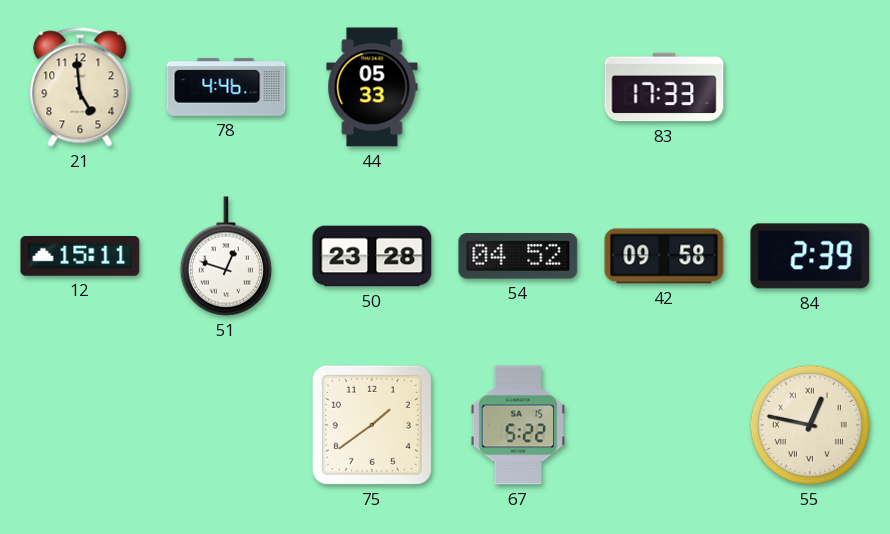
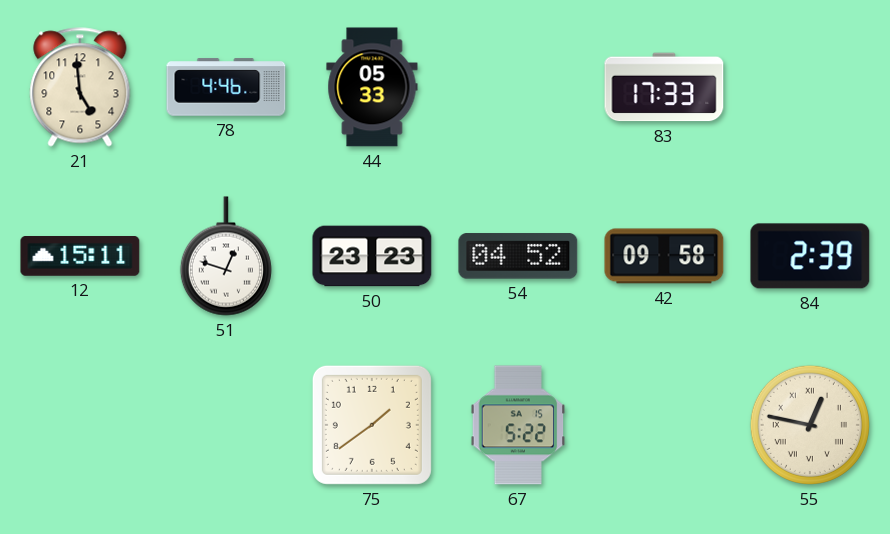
50: 23:28 -> 23:23
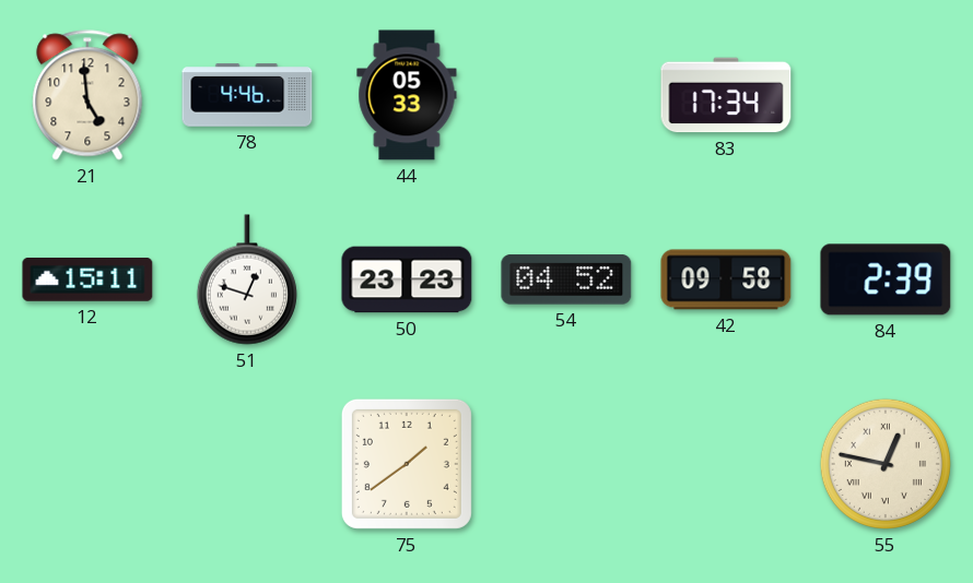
83: 17:33 -> 17:34
67: 5:22 -> none
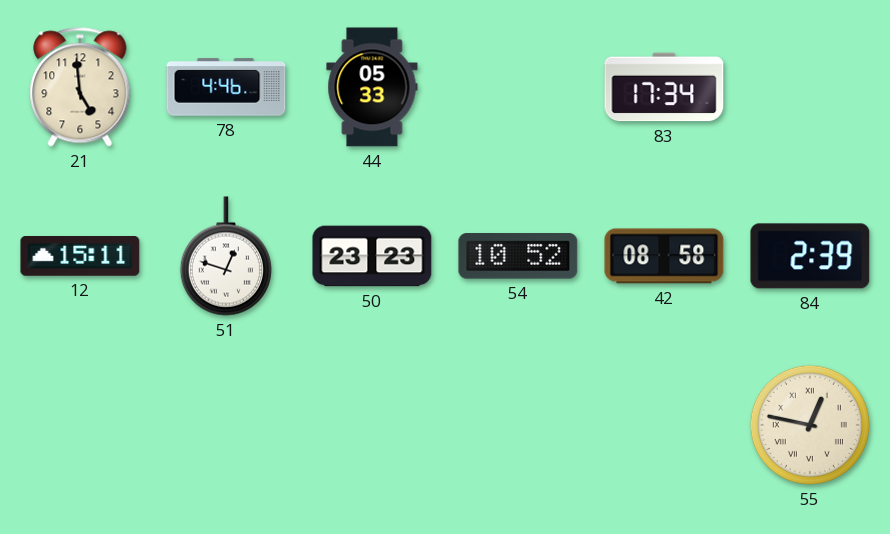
54: 04:52 -> 10:52
42: 09:58 -> 08:58
75: 1:39 -> none
